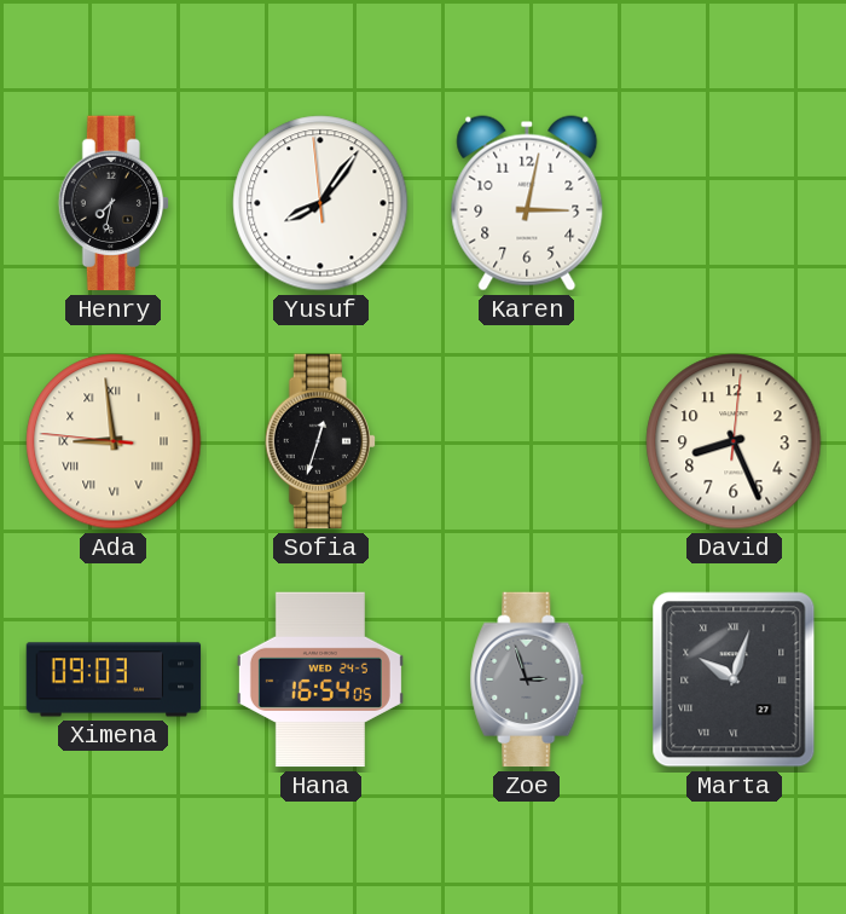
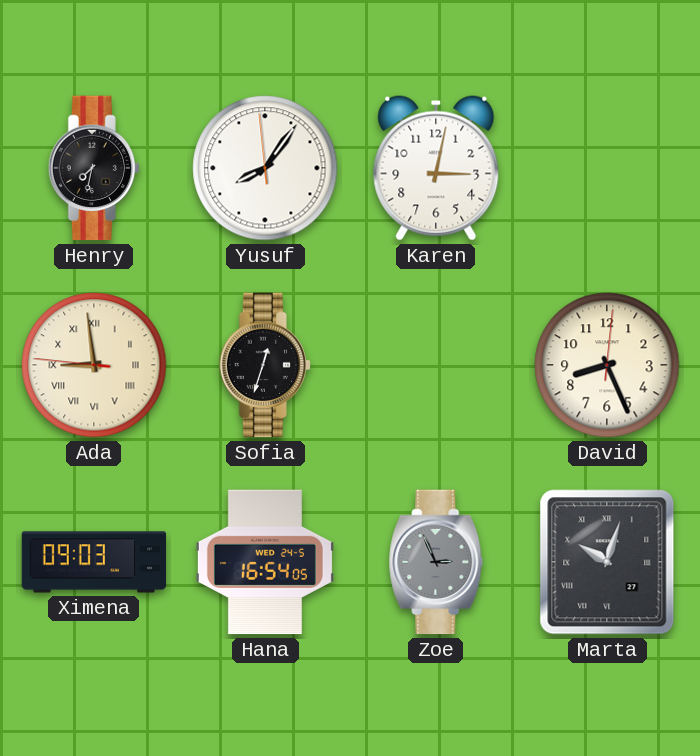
Zoe: 2:57 -> 2:56
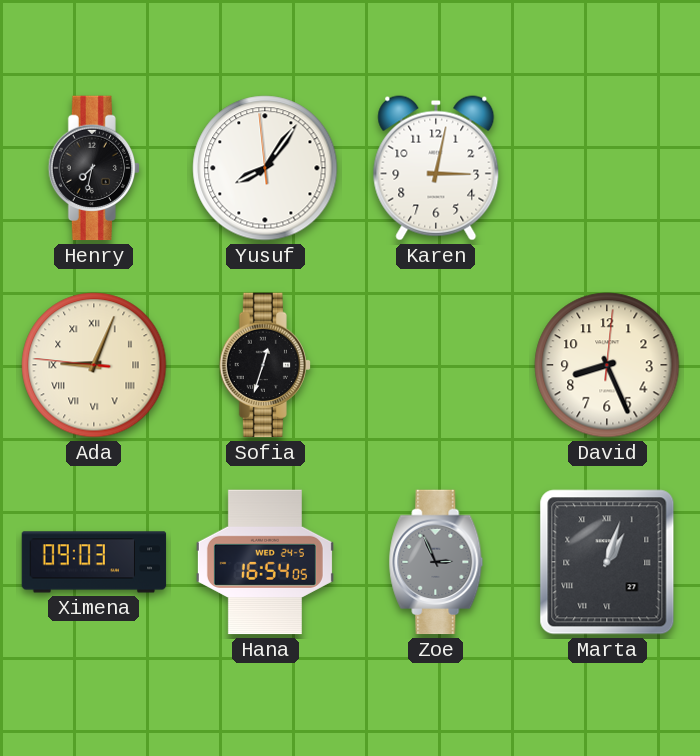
Ada: 8:58 -> 9:03
Marta: 10:03 -> 1:03
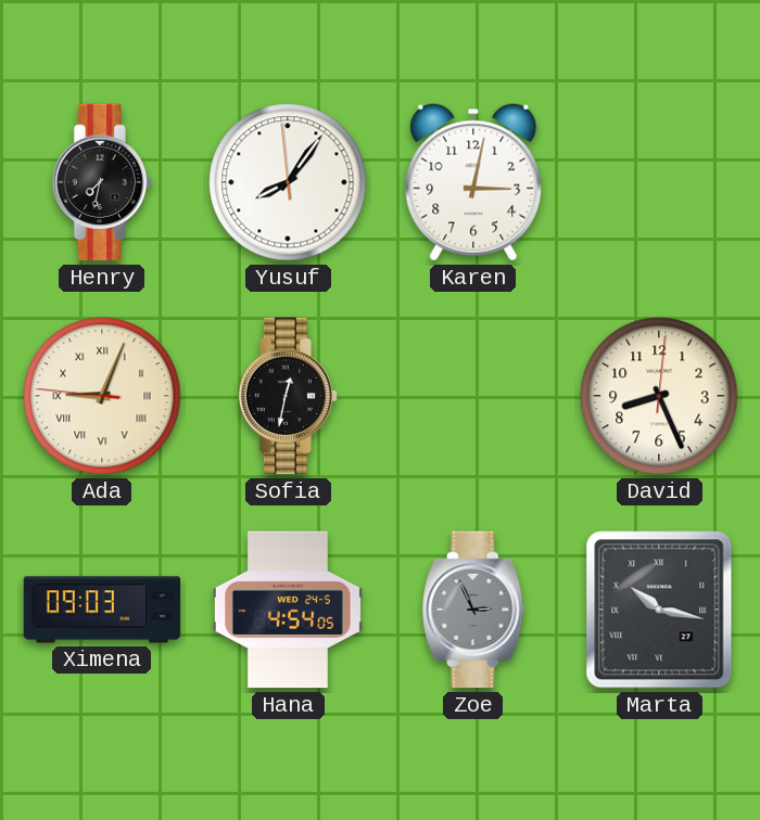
Sofia: 12:33 -> 12:32
Hana: 16:54 -> 4:54
Marta: 1:03 -> 10:17
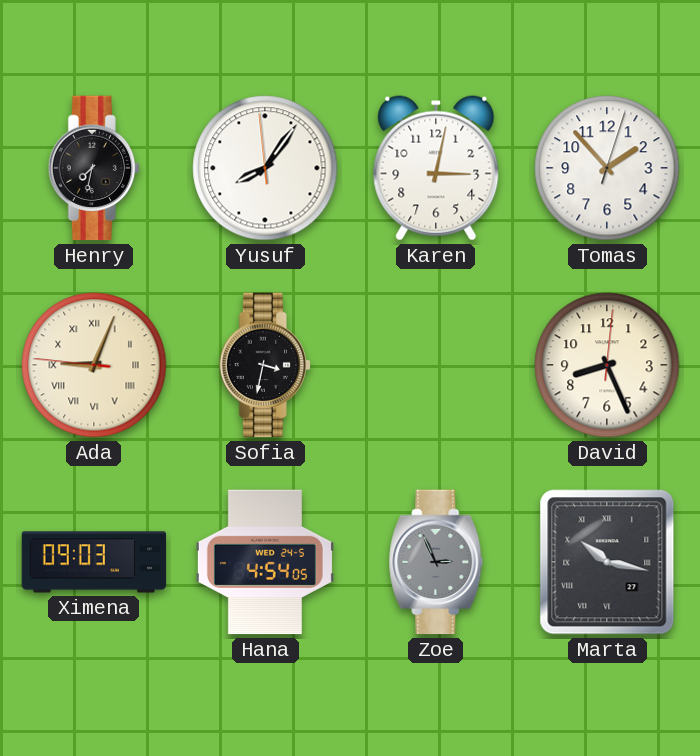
Tomas: none -> 1:53
Sofia: 12:32 -> 3:32
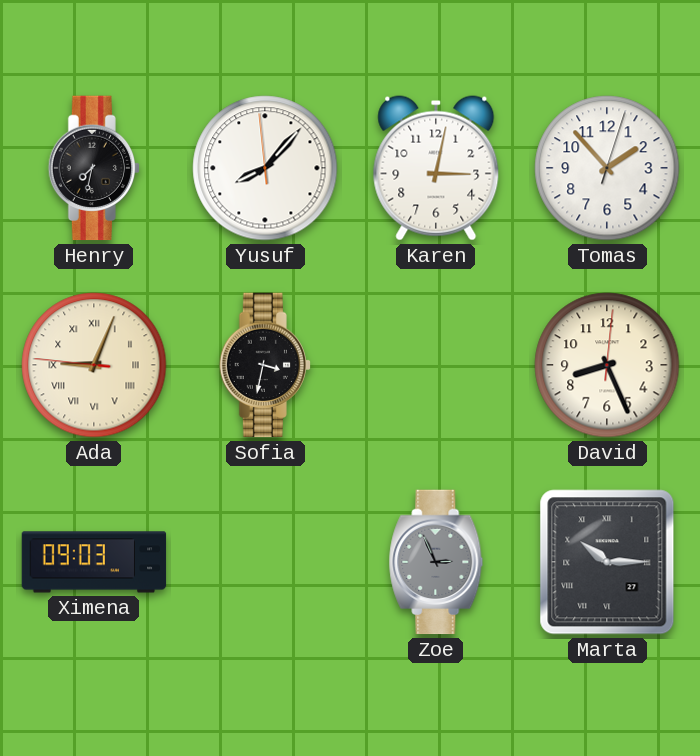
Yusuf: 8:05 -> 8:06
Hana: 4:54 -> none
Marta: 10:17 -> 10:15
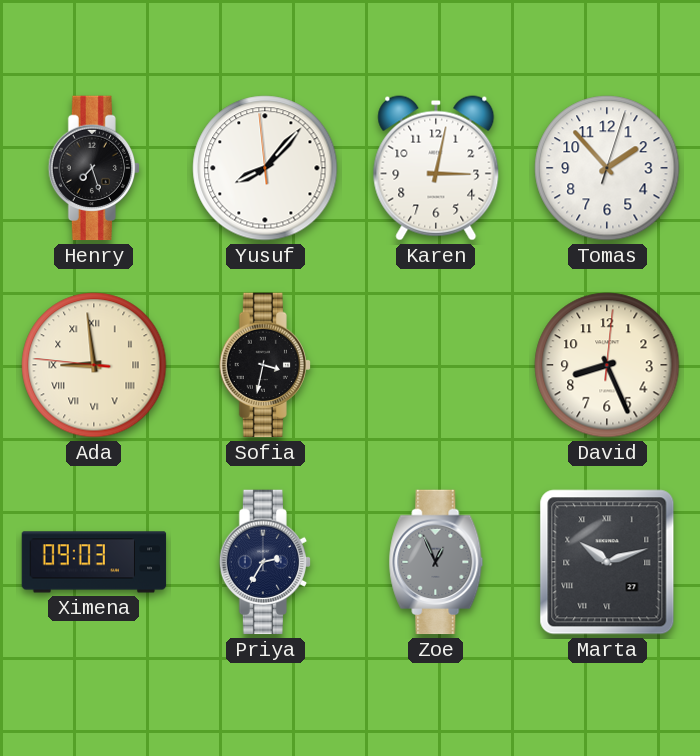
Henry: 7:32 -> 7:27
Ada: 9:03 -> 8:58
Priya: none -> 2:35
Zoe: 2:56 -> 12:56
Marta: 10:15 -> 10:12
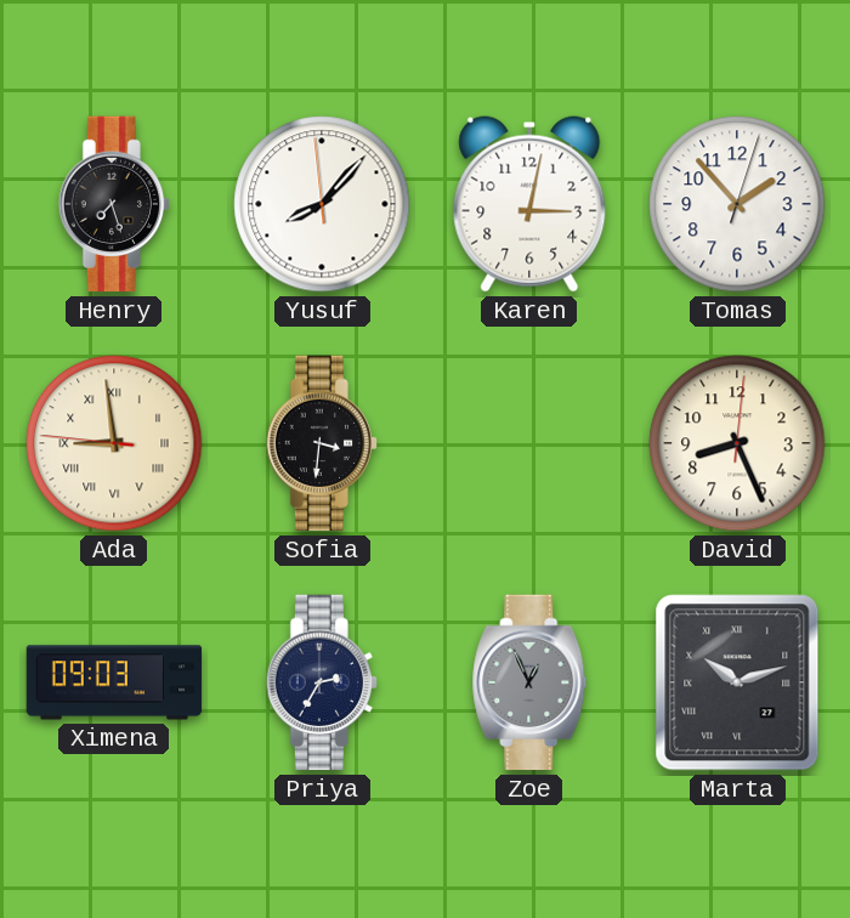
Sofia: 3:32 -> 3:31
